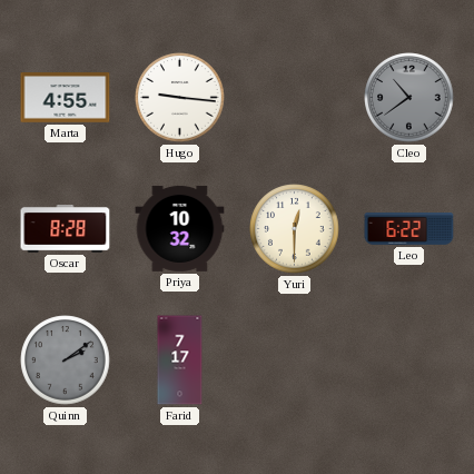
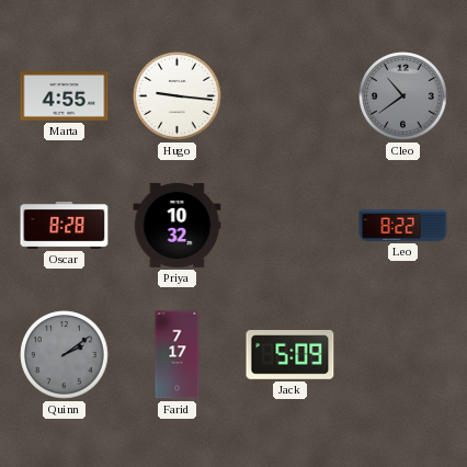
Yuri: 12:30 -> none
Leo: 6:22 -> 8:22
Jack: none -> 5:09
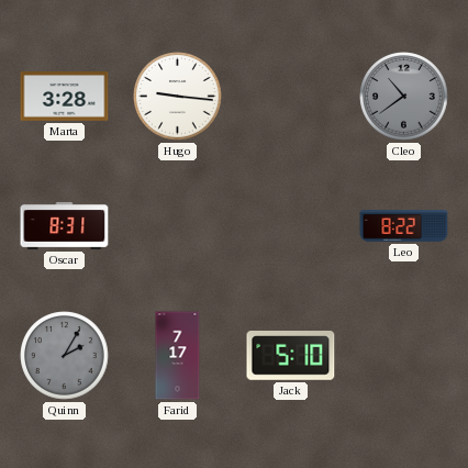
Marta: 4:55 -> 3:28
Oscar: 8:28 -> 8:31
Priya: 10:32 -> none
Quinn: 2:09 -> 2:05
Jack: 5:09 -> 5:10
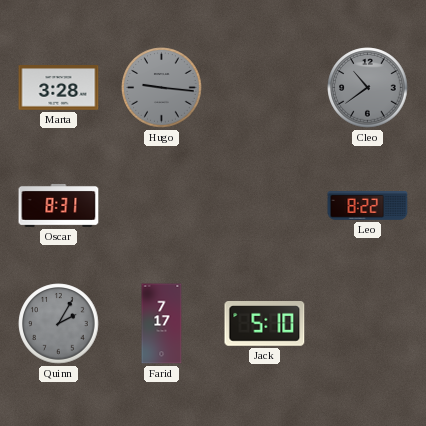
Hugo dial: white -> grey
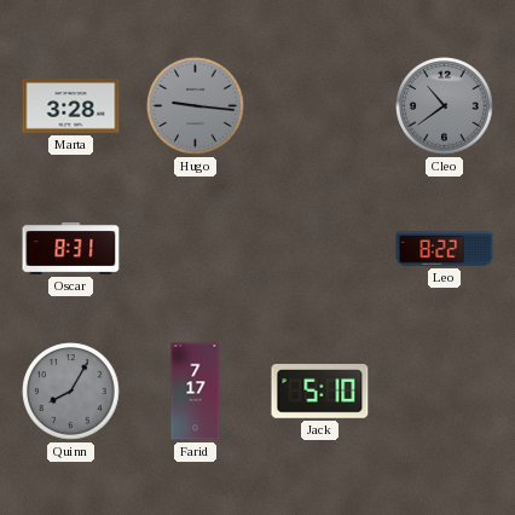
Quinn: 2:05 -> 8:05
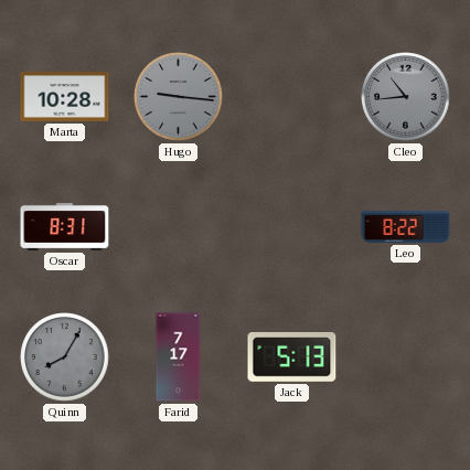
Marta: 3:28 -> 10:28
Cleo: 10:39 -> 10:44
Jack: 5:10 -> 5:13
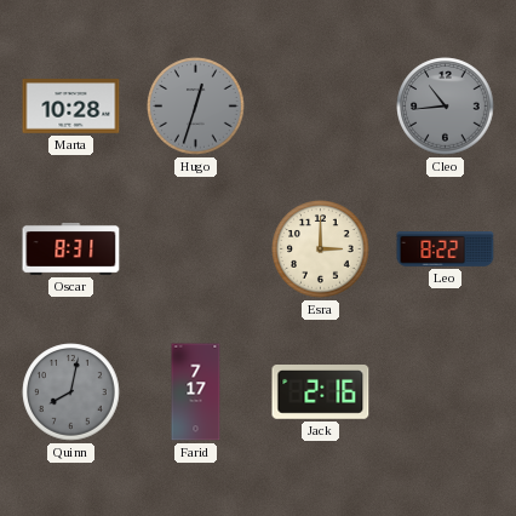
Hugo: 9:16 -> 12:33
Esra: none -> 3:00
Quinn: 8:05 -> 8:02
Jack: 5:13 -> 2:16
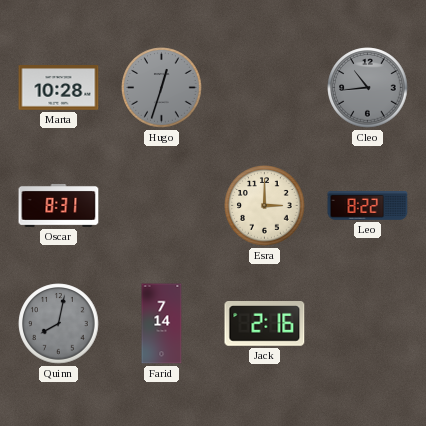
Farid: 7:17 -> 7:14
